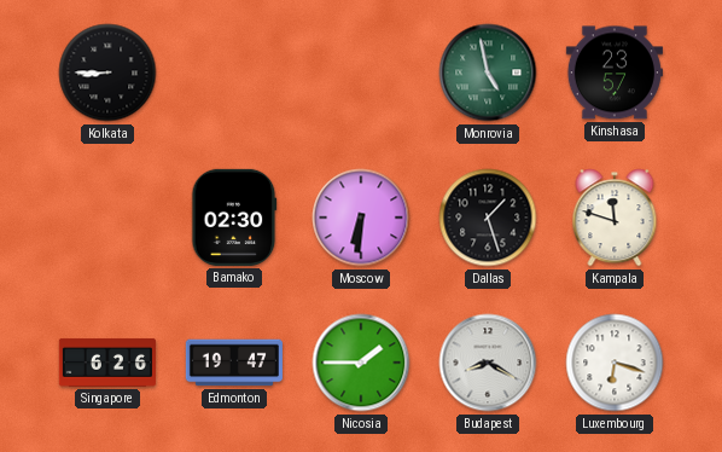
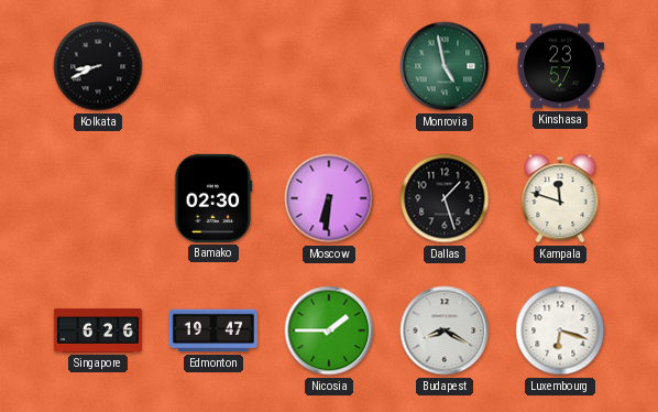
Kolkata: 8:45 -> 8:41
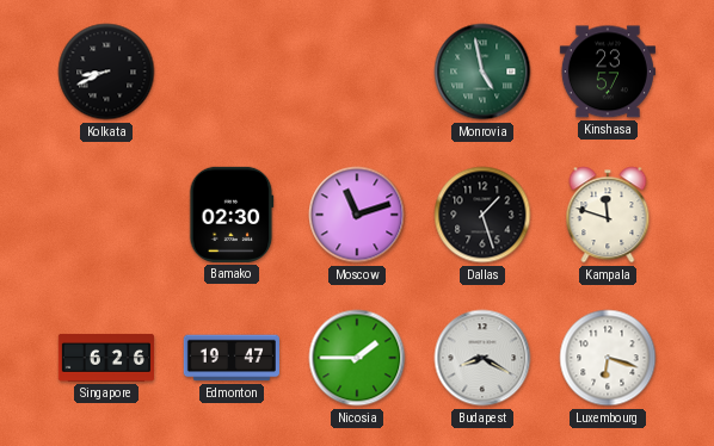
Moscow: 6:31 -> 11:12
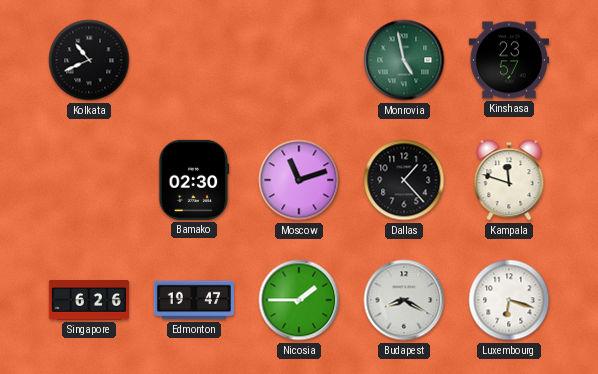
Kolkata: 8:41 -> 10:41
Dallas: 1:27 -> 1:23
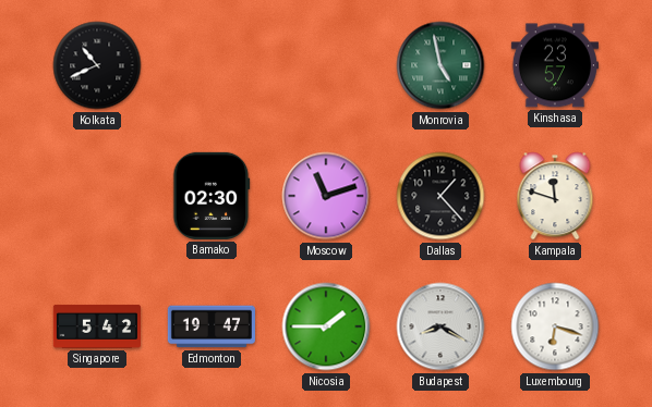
Singapore: 6:26 -> 5:42
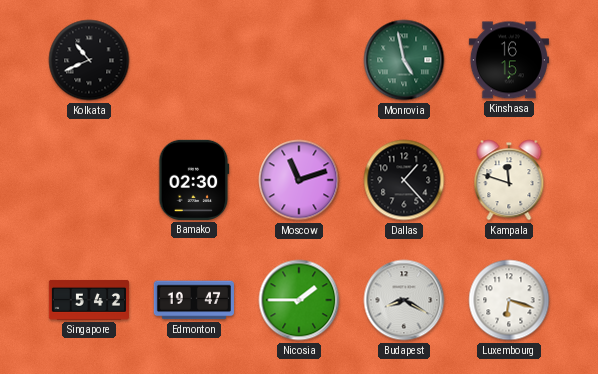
Kinshasa: 23:57 -> 16:15
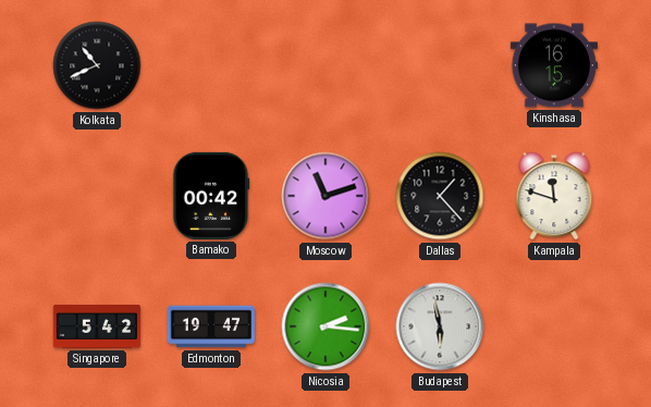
Monrovia: 4:58 -> none
Bamako: 02:30 -> 00:42
Nicosia: 1:45 -> 2:16
Budapest: 8:20 -> 5:58
Luxembourg: 6:18 -> none
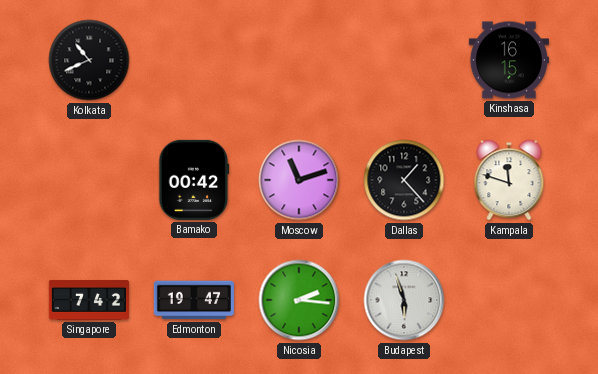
Singapore: 5:42 -> 7:42
Budapest: 5:58 -> 5:57
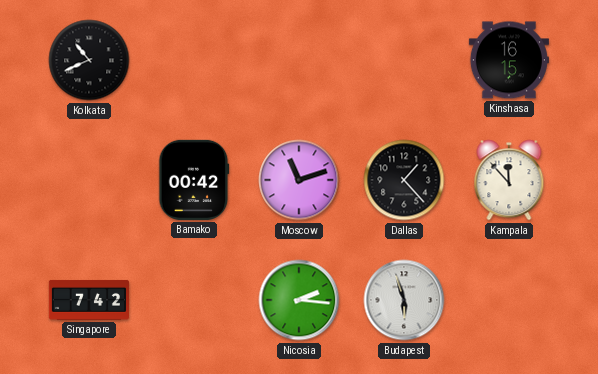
Kampala: 11:48 -> 11:53
Edmonton: 19:47 -> none
